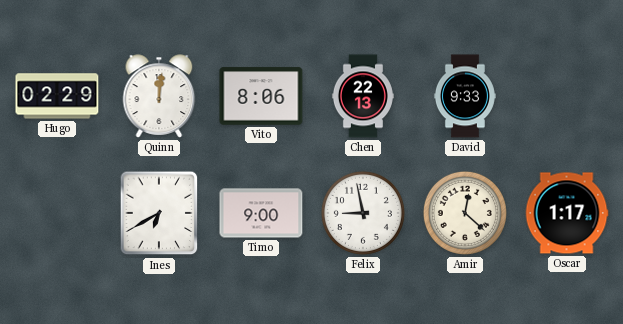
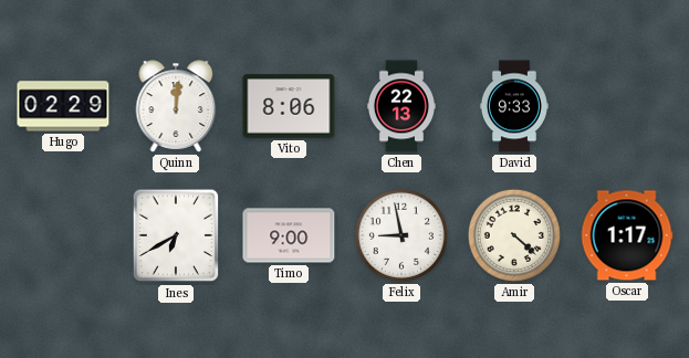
Amir: 12:22 -> 4:22
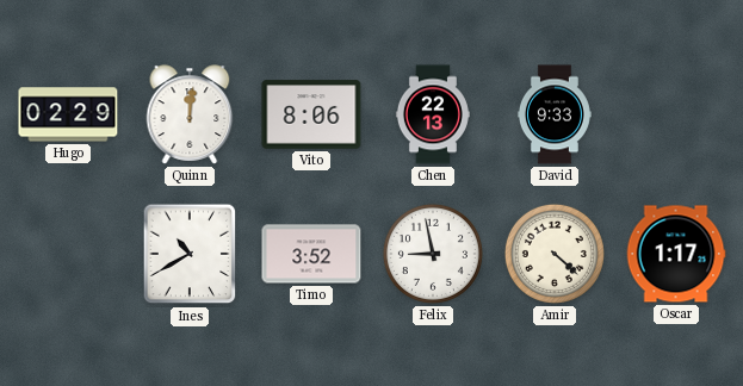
Ines: 6:40 -> 10:40
Timo: 9:00 -> 3:52
